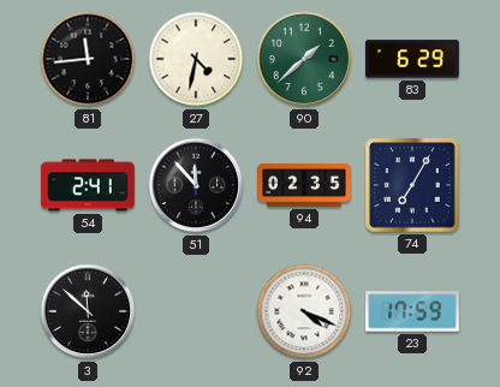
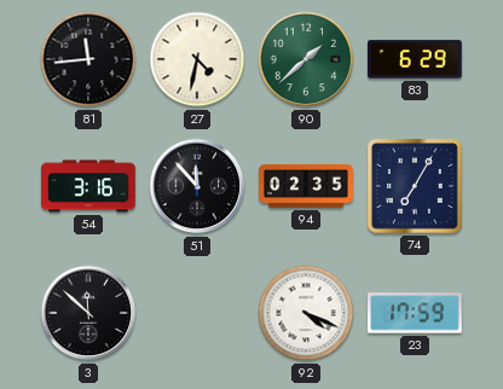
54: 2:41 -> 3:16
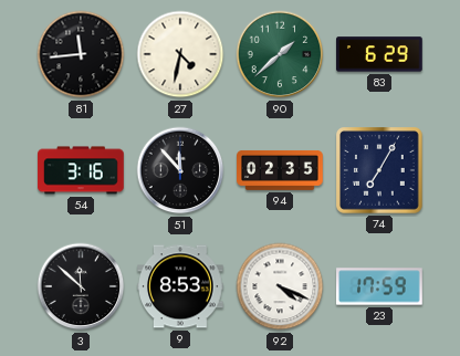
9: none -> 8:53
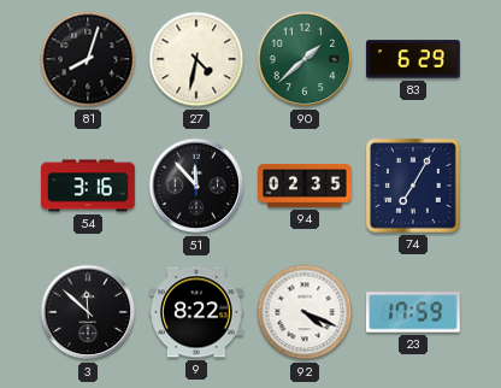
81: 11:44 -> 8:03
9: 8:53 -> 8:22
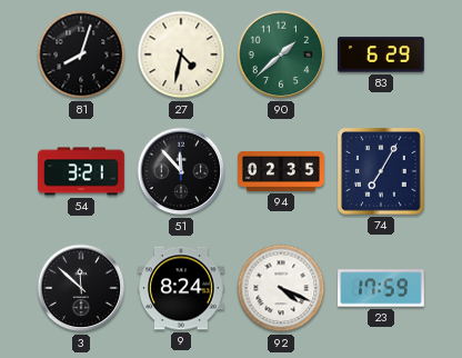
54: 3:16 -> 3:21
9: 8:22 -> 8:24
